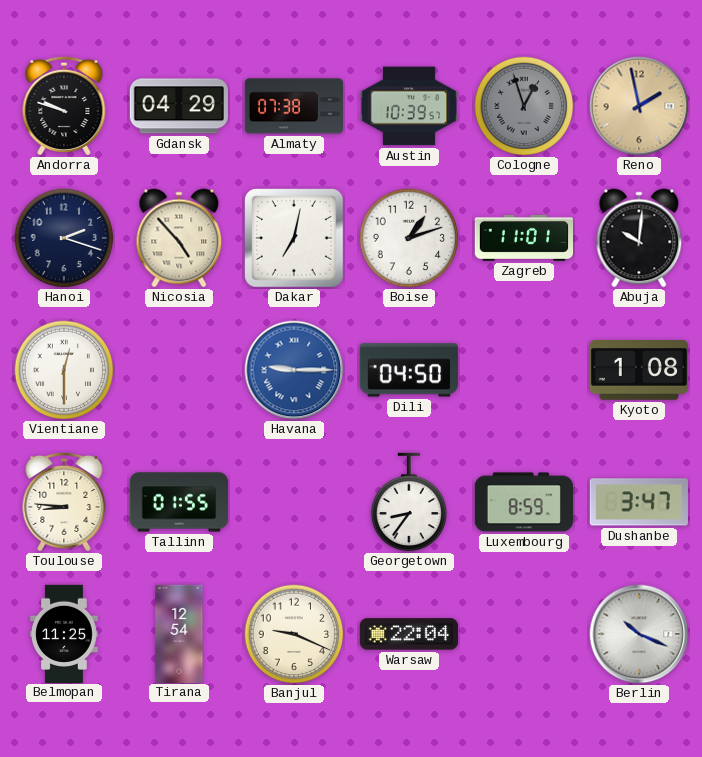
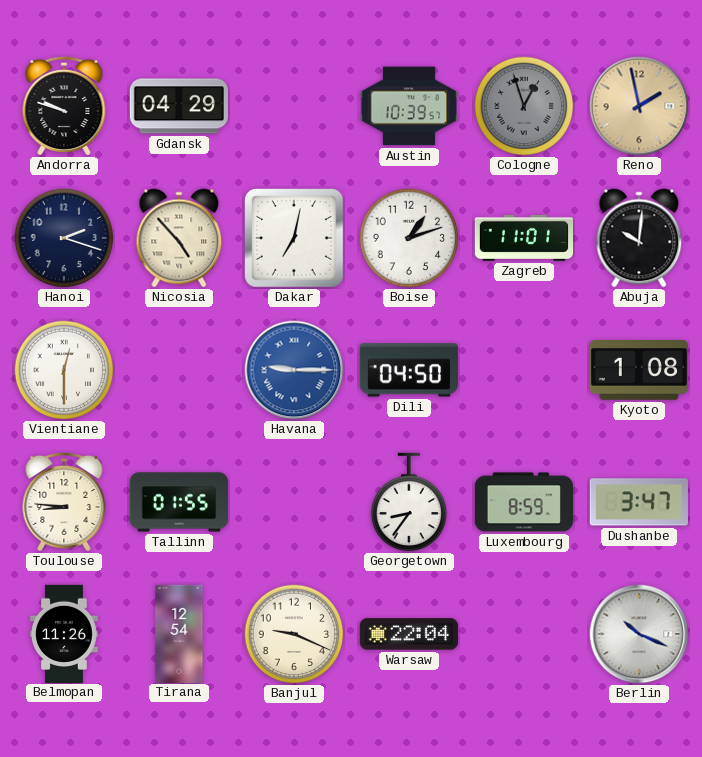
Almaty: 07:38 -> none
Belmopan: 11:25 -> 11:26
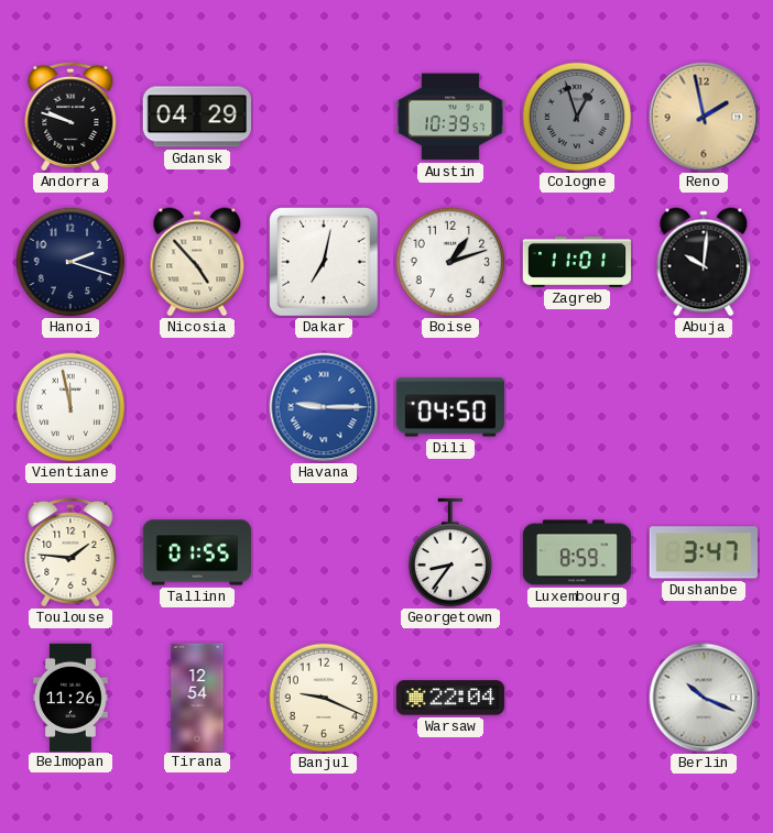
Vientiane: 12:30 -> 11:58
Kyoto: 1:08 -> none
Toulouse: 8:46 -> 1:46
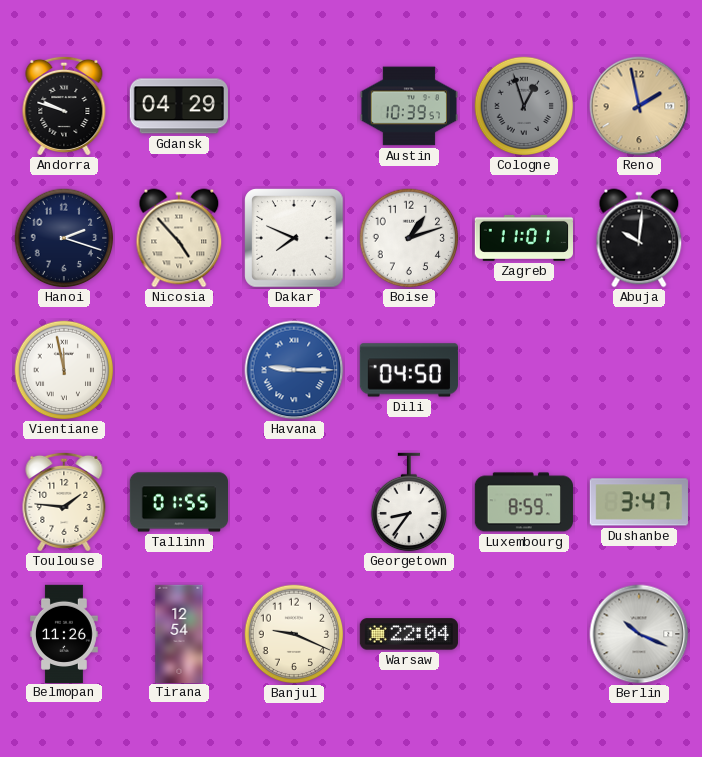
Dakar: 7:02 -> 7:49
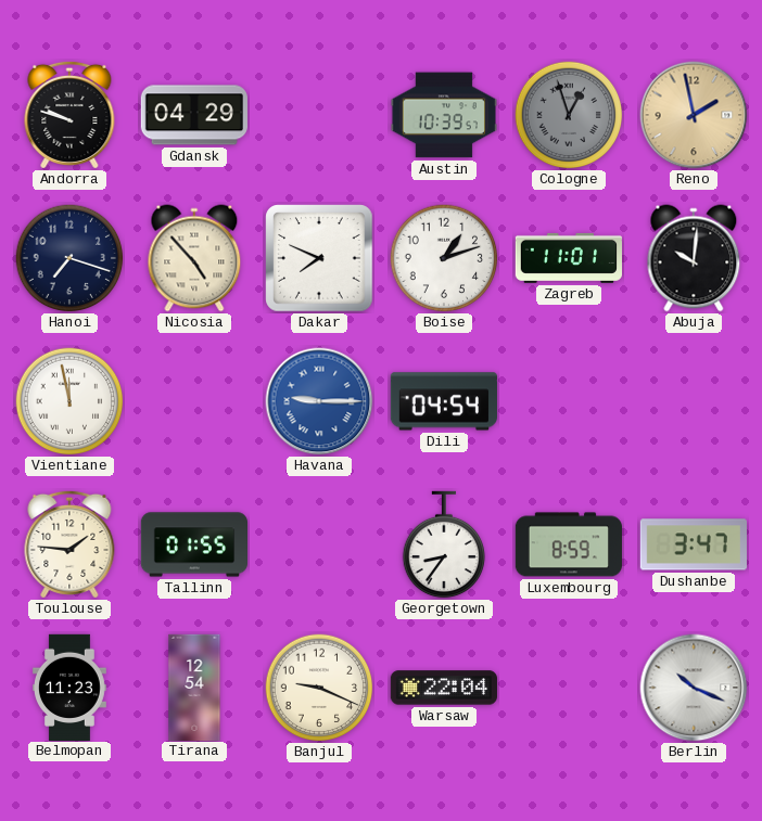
Hanoi: 2:18 -> 7:18
Dili: 04:50 -> 04:54
Belmopan: 11:26 -> 11:23
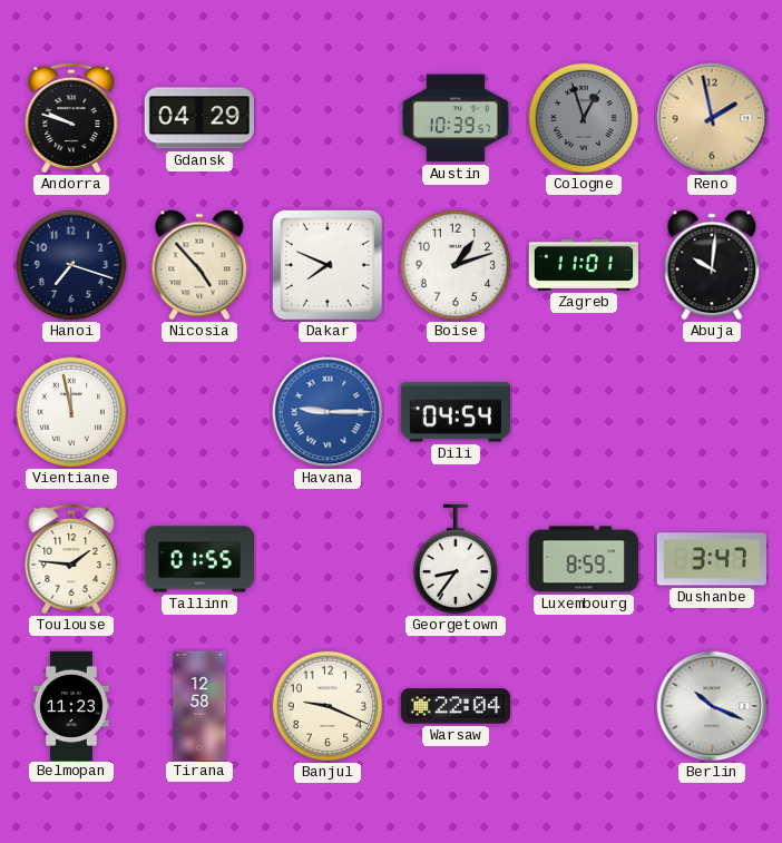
Tirana: 12:54 -> 12:58
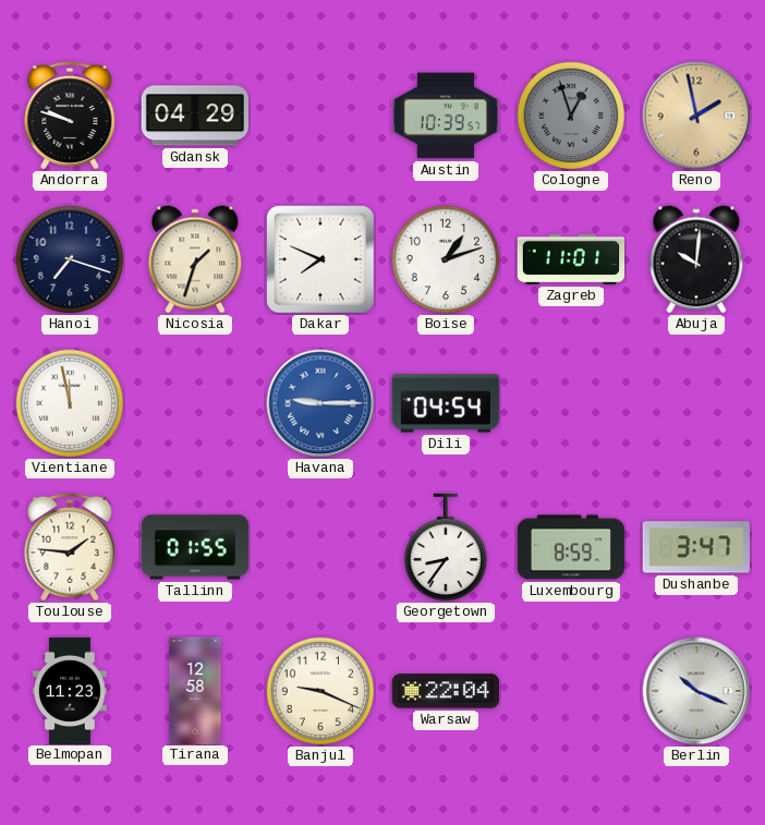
Nicosia: 4:53 -> 1:33
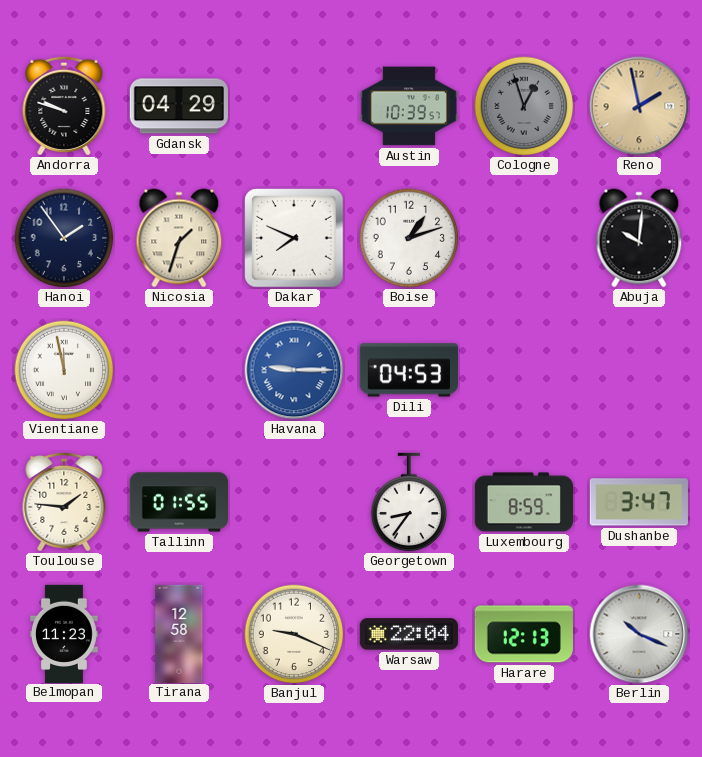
Hanoi: 7:18 -> 1:54
Zagreb: 11:01 -> none
Dili: 04:54 -> 04:53
Harare: none -> 12:13
